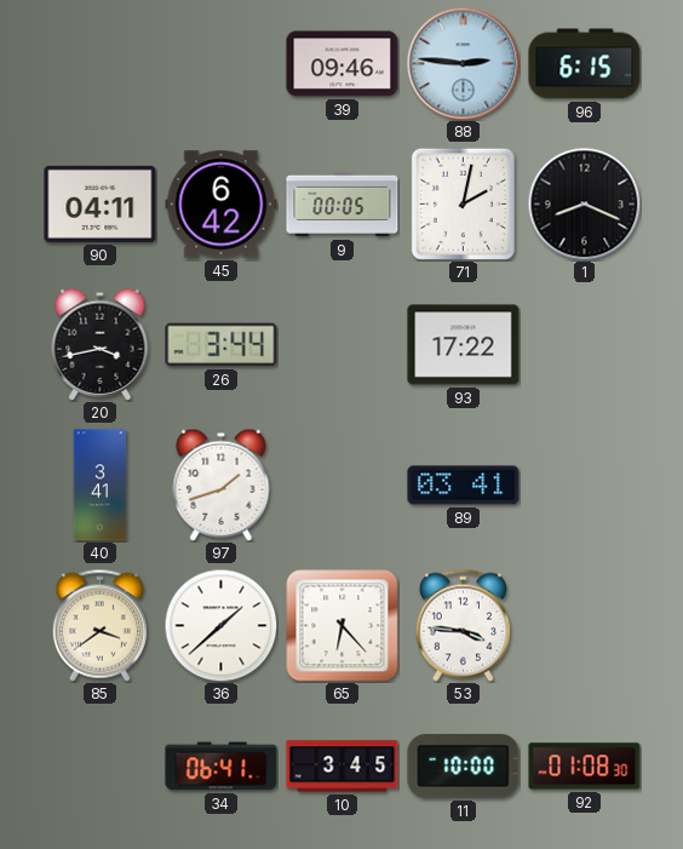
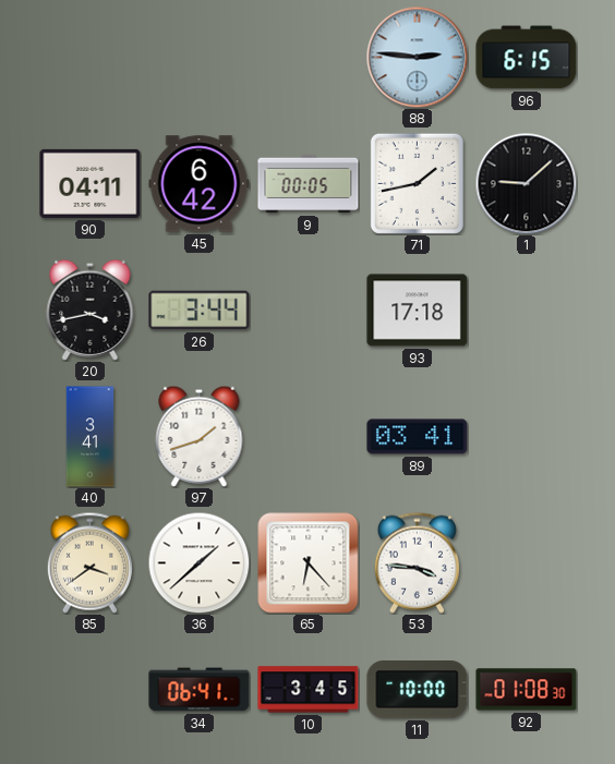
39: 09:46 -> none
71: 2:02 -> 1:43
1: 8:19 -> 9:08
93: 17:22 -> 17:18
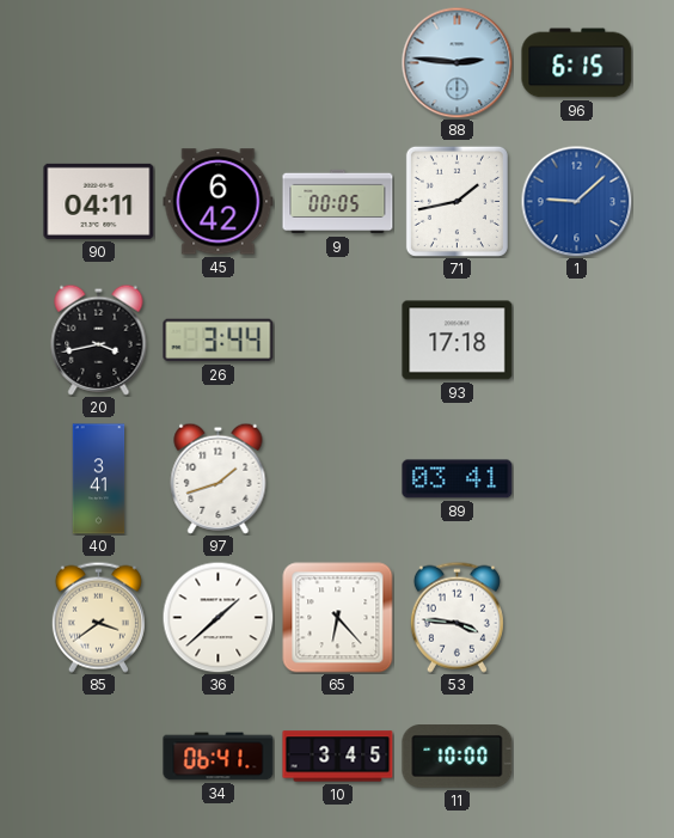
1 dial: black -> blue
92: 01:08 -> none
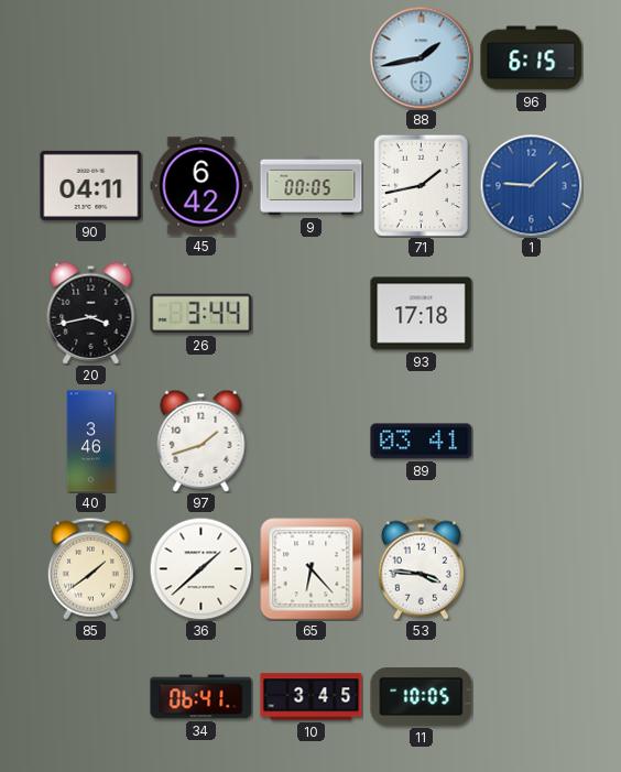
88: 2:46 -> 1:43
40: 3:41 -> 3:46
85: 3:39 -> 1:39
11: 10:00 -> 10:05
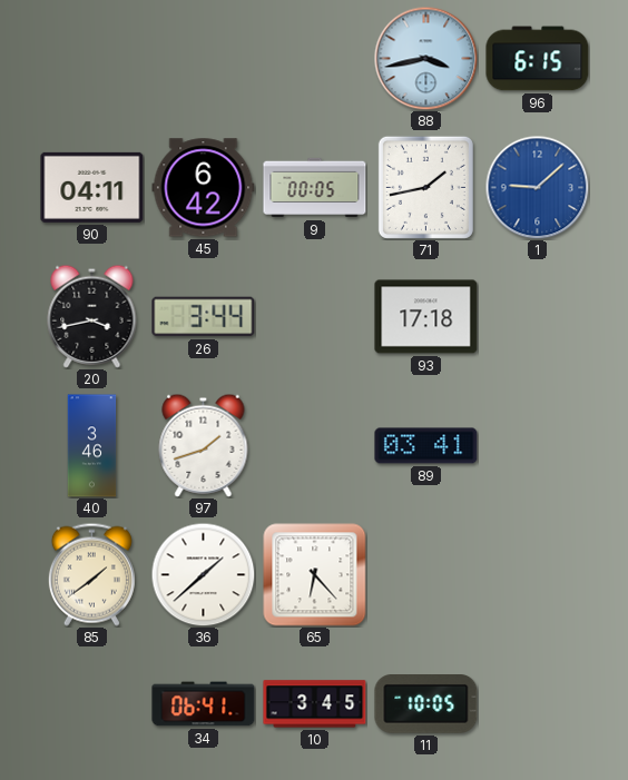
88: 1:43 -> 3:43
53: 3:46 -> none
